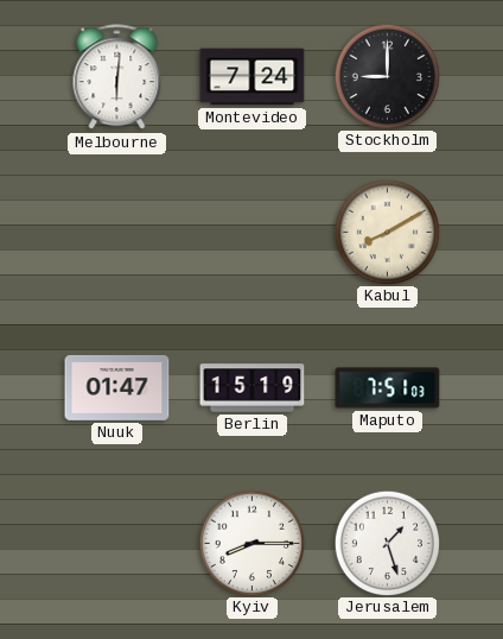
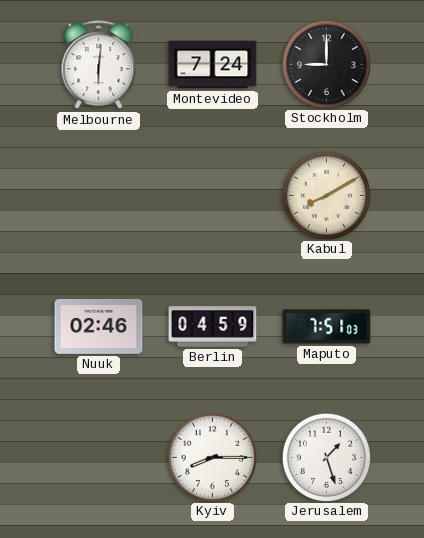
Nuuk: 01:47 -> 02:46
Berlin: 15:19 -> 04:59
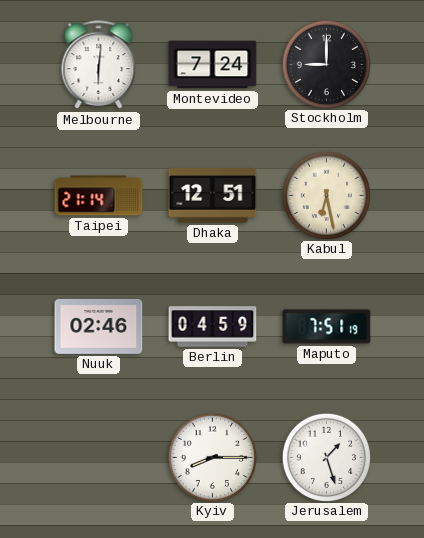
Taipei: none -> 21:14
Dhaka: none -> 12:51
Kabul: 8:10 -> 6:28
Maputo: 7:51:03 -> 7:51:19
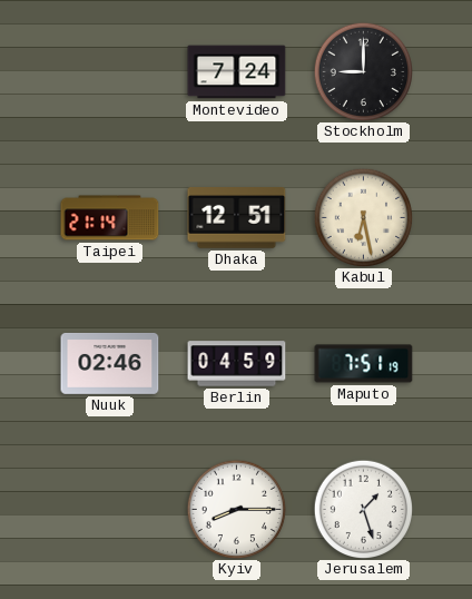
Melbourne: 6:01 -> none
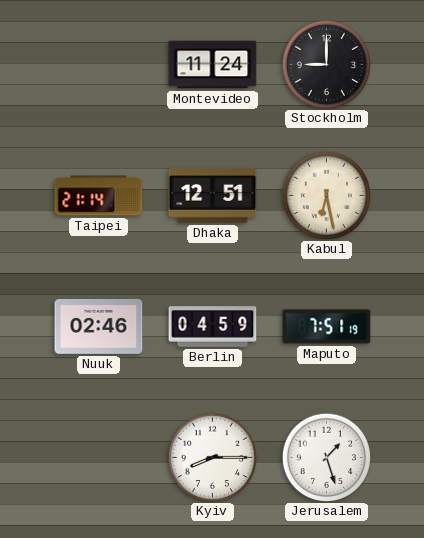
Montevideo: 7:24 -> 11:24
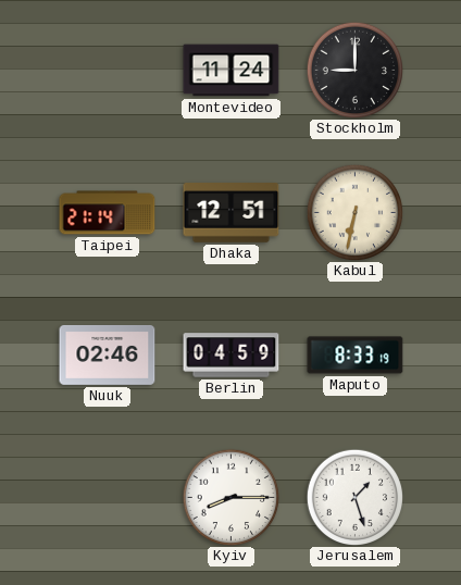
Kabul: 6:28 -> 6:32
Maputo: 7:51 -> 8:33
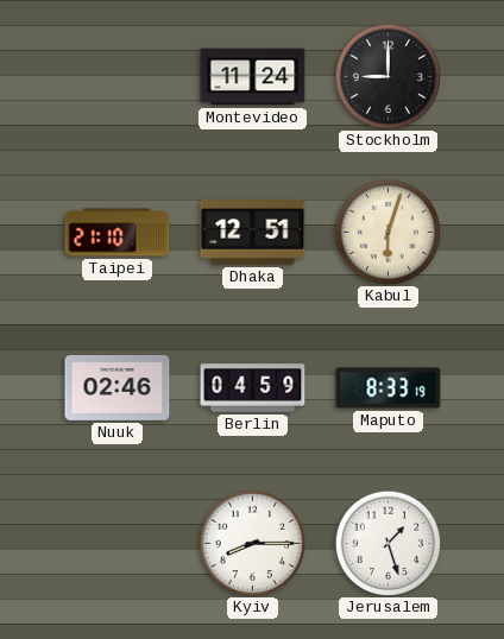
Taipei: 21:14 -> 21:10
Kabul: 6:32 -> 6:03
